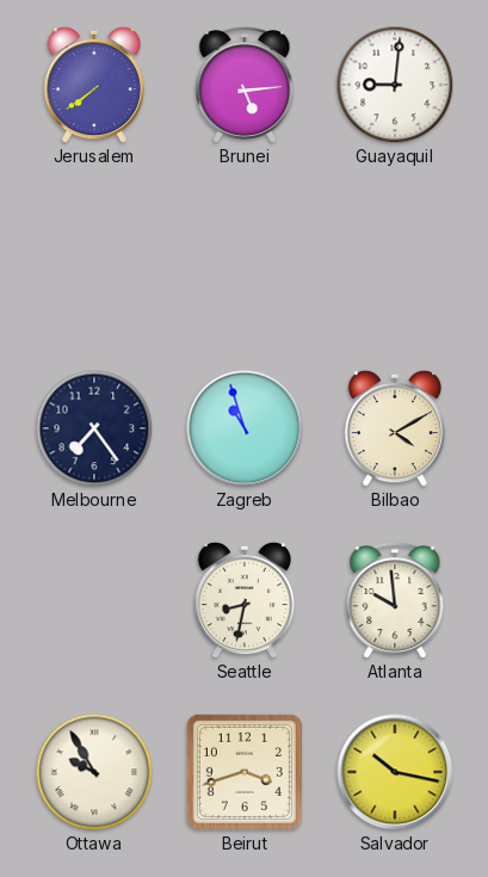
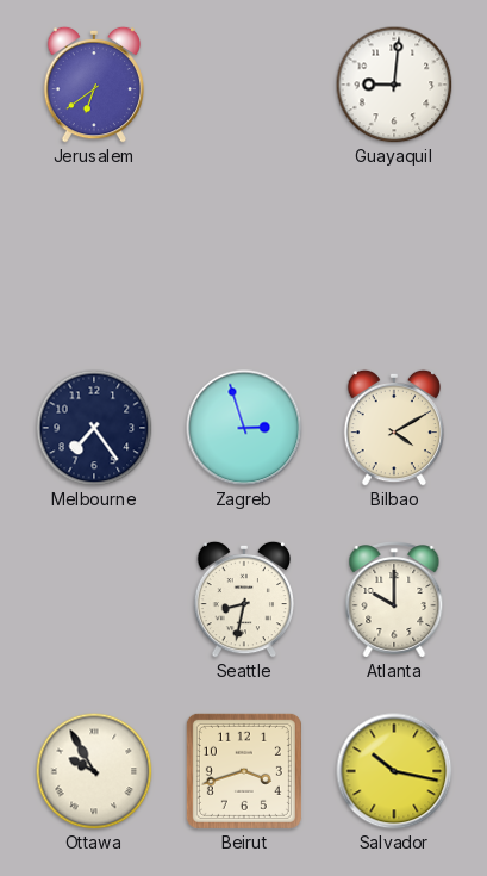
Jerusalem: 7:39 -> 6:39
Brunei: 5:14 -> none
Zagreb: 10:57 -> 2:57
Atlanta: 9:59 -> 10:00
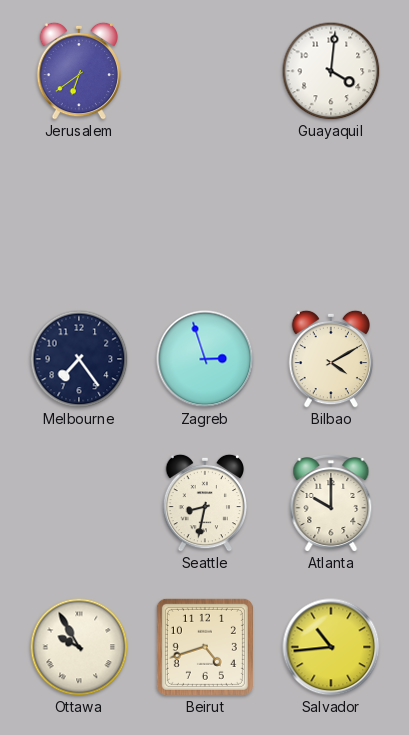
Guayaquil: 9:01 -> 4:01
Beirut: 3:42 -> 4:42
Salvador: 10:17 -> 10:44
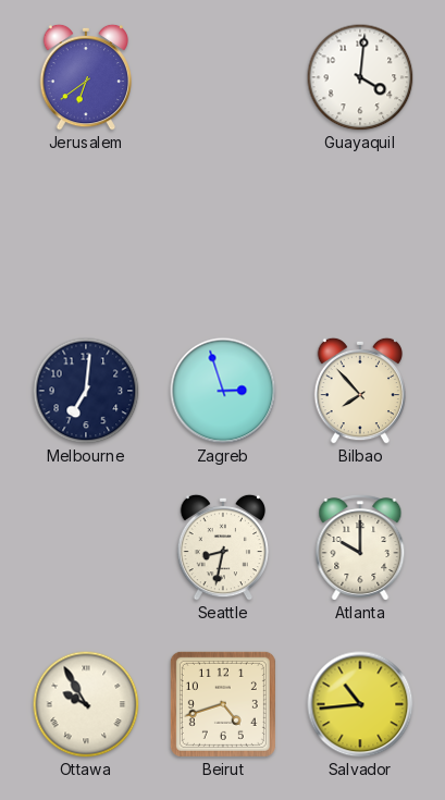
Melbourne: 7:24 -> 7:01
Bilbao: 4:10 -> 7:53
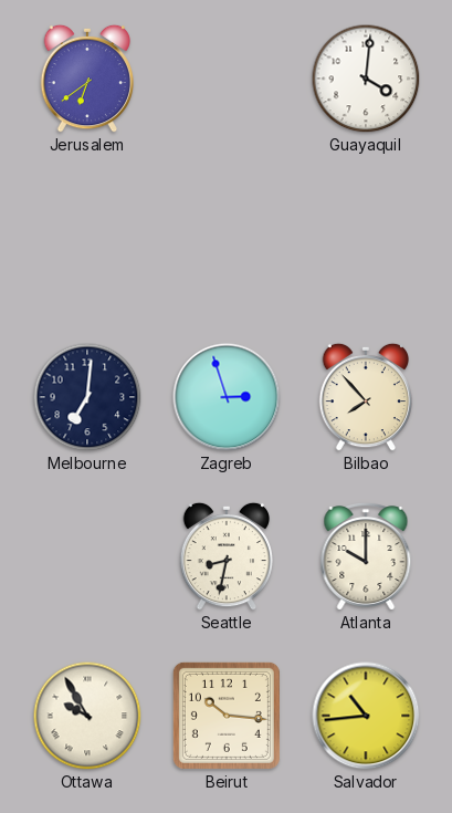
Beirut: 4:42 -> 10:16
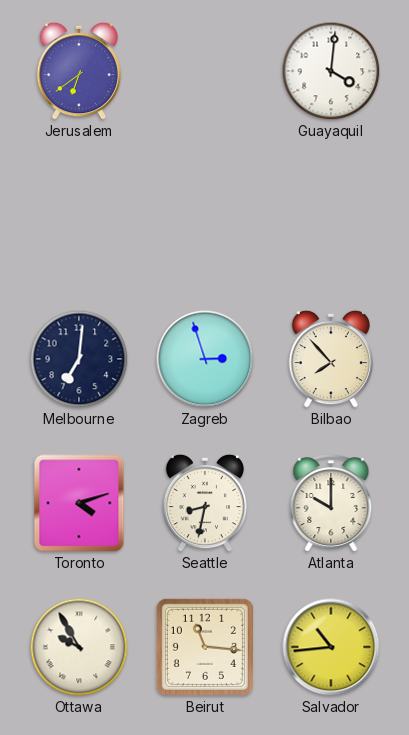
Toronto: none -> 4:12
Beirut: 10:16 -> 11:16
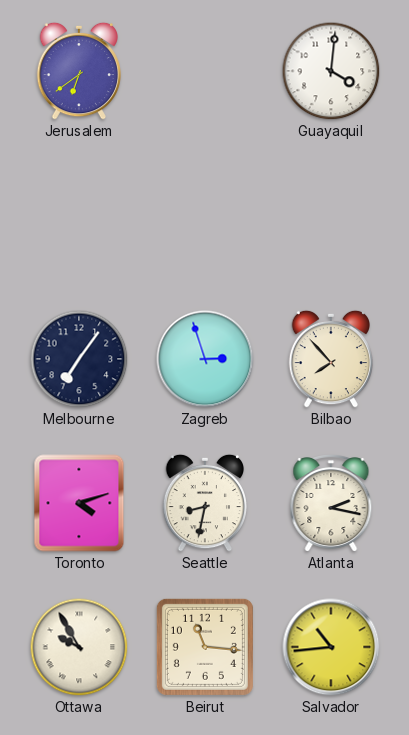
Melbourne: 7:01 -> 7:06
Atlanta: 10:00 -> 2:17
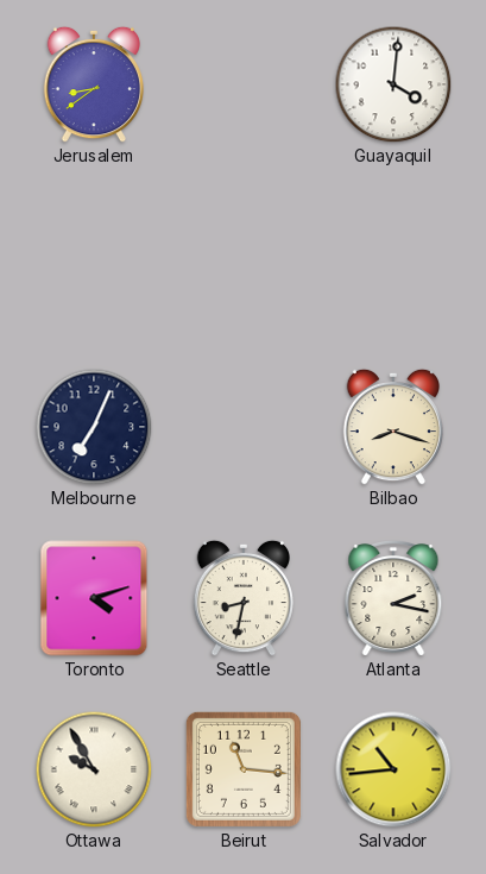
Jerusalem: 6:39 -> 8:39
Melbourne: 7:06 -> 7:04
Zagreb: 2:57 -> none
Bilbao: 7:53 -> 8:18
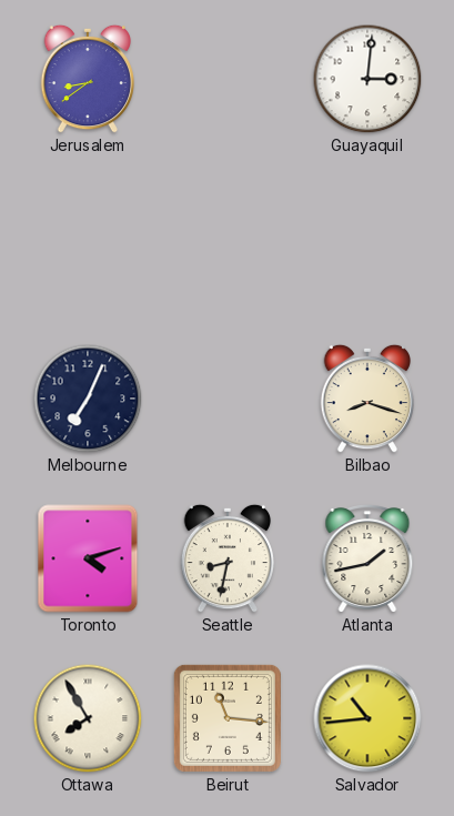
Guayaquil: 4:01 -> 3:01
Atlanta: 2:17 -> 1:43
Ottawa: 9:55 -> 7:55
